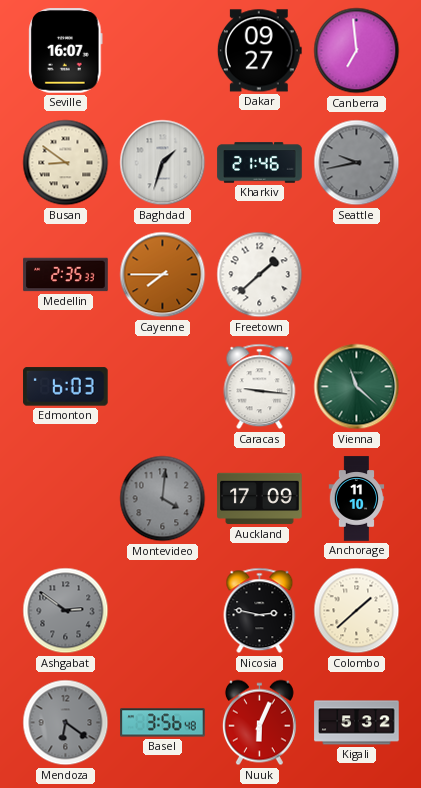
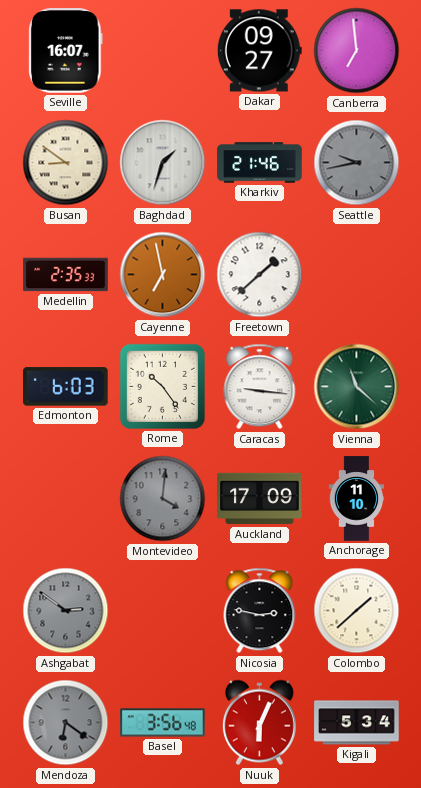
Cayenne: 7:45 -> 6:58
Rome: none -> 10:24
Kigali: 5:32 -> 5:34
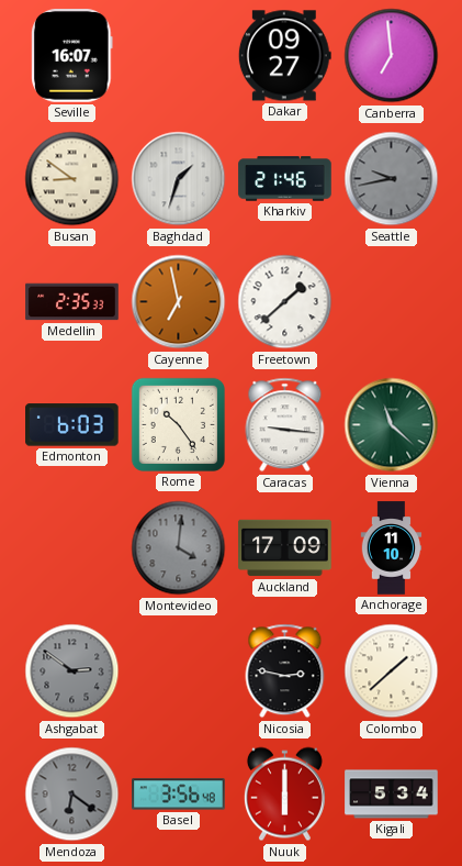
Nuuk: 6:04 -> 6:00
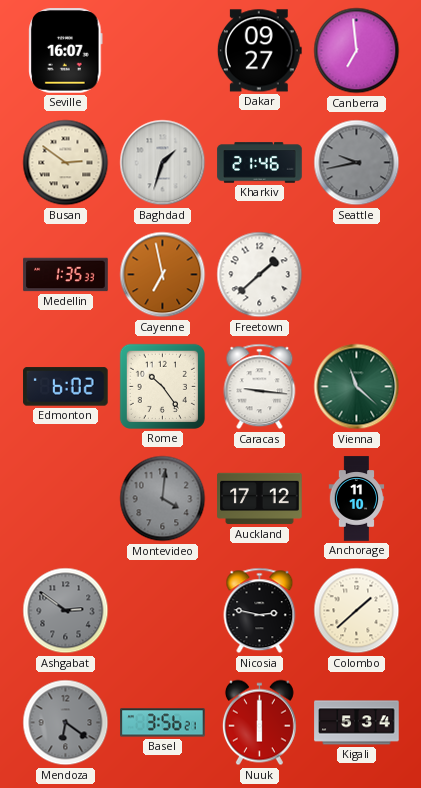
Busan: 8:51 -> 2:51
Medellin: 2:35 -> 1:35
Edmonton: 6:03 -> 6:02
Auckland: 17:09 -> 17:12
Basel: 3:56:48 -> 3:56:21
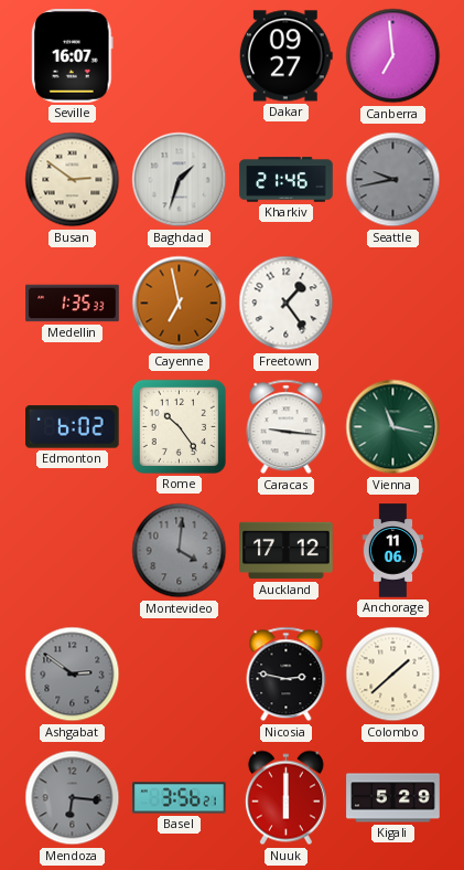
Freetown: 1:38 -> 1:24
Vienna: 11:22 -> 11:17
Anchorage: 11:10 -> 11:06
Mendoza: 6:21 -> 6:16
Kigali: 5:34 -> 5:29
